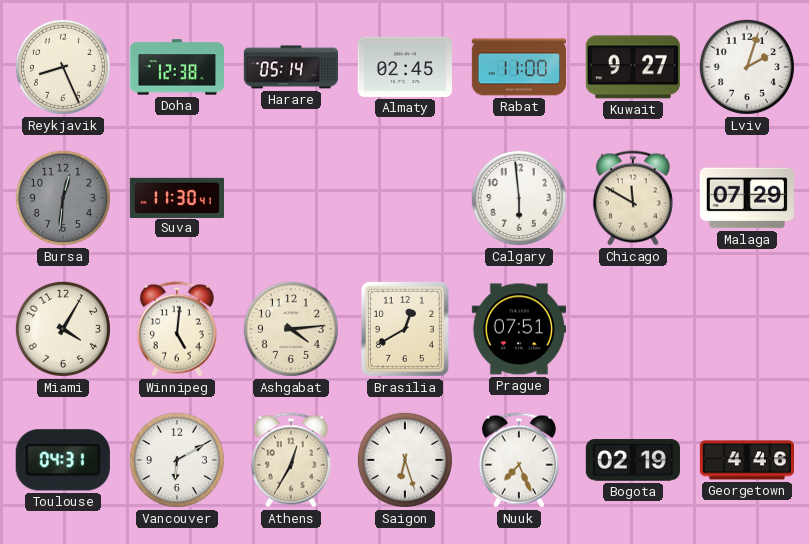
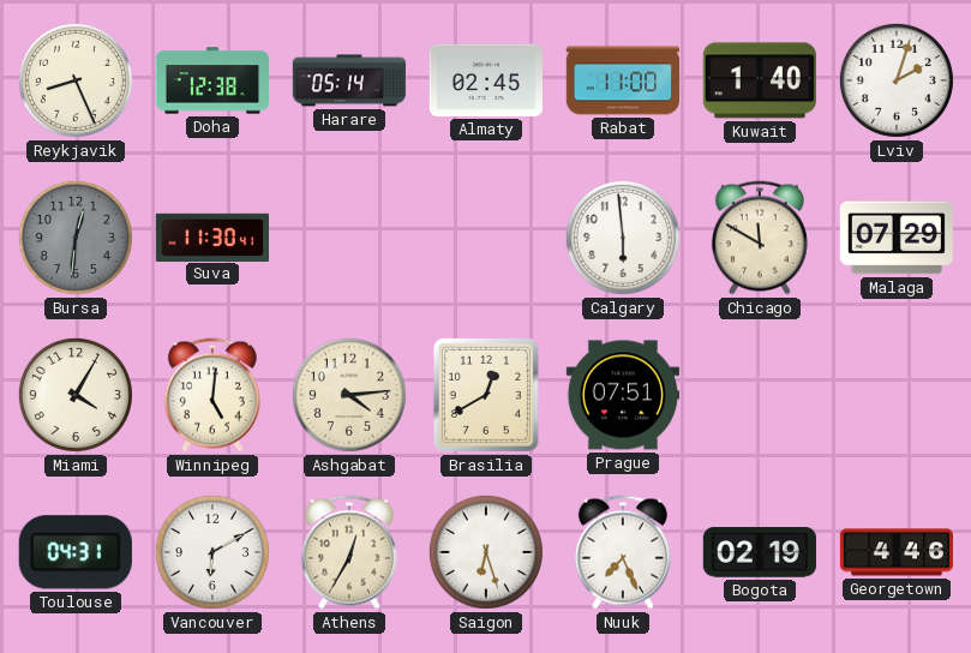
Kuwait: 9:27 -> 1:40
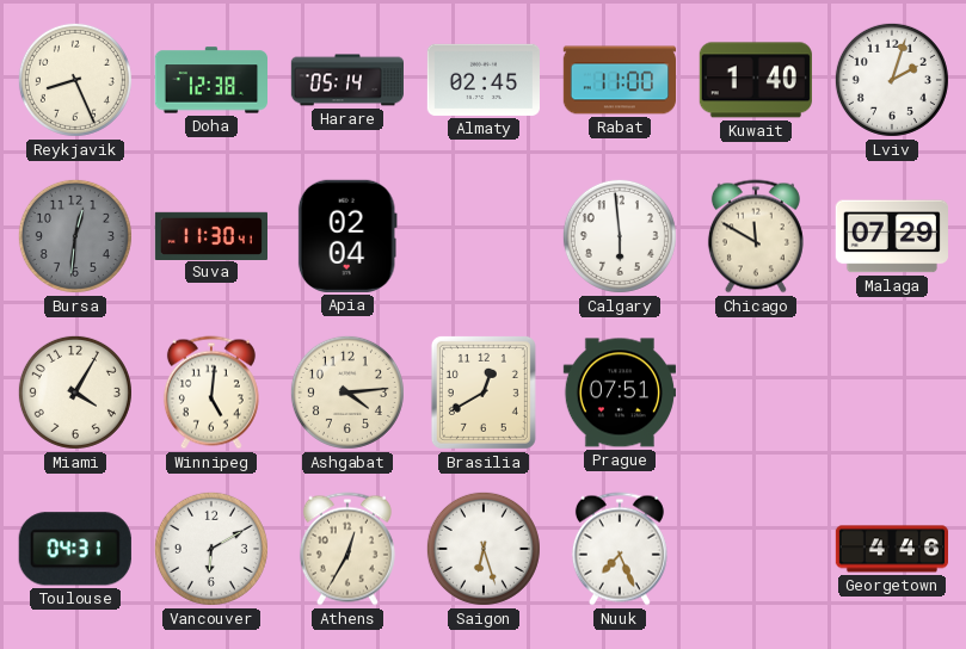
Apia: none -> 02:04
Bogota: 02:19 -> none
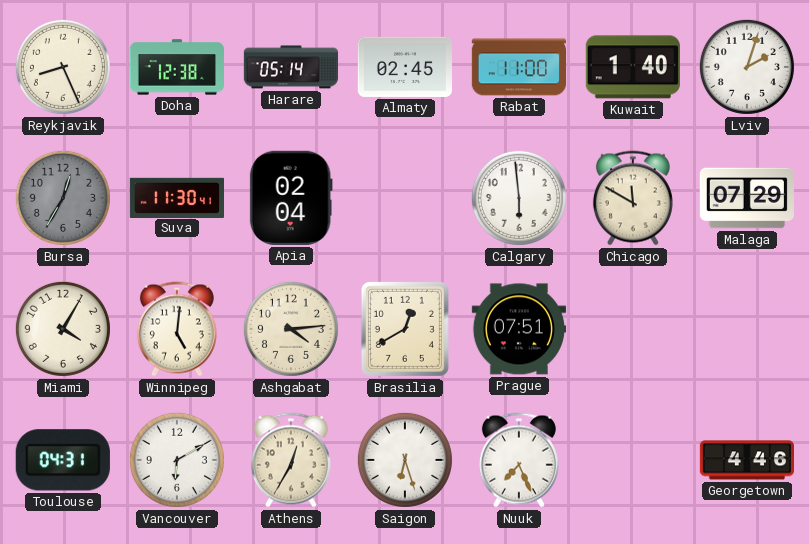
Bursa: 12:31 -> 12:35
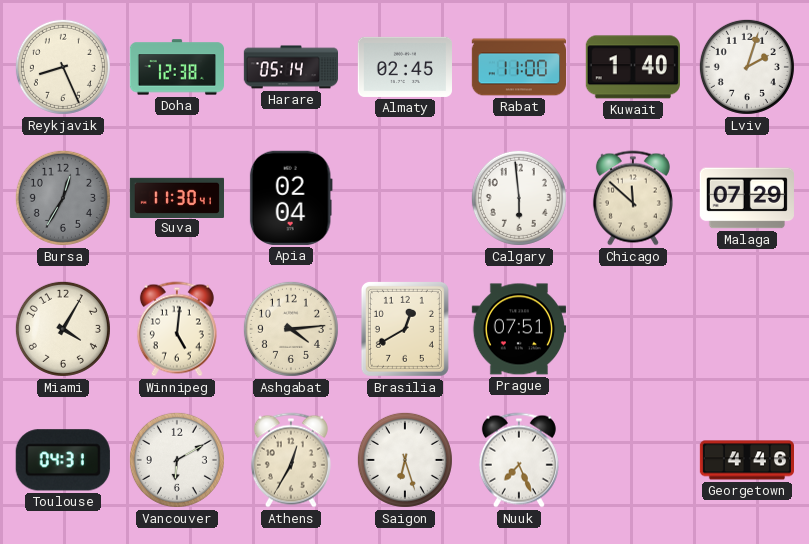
Chicago: 11:50 -> 11:52
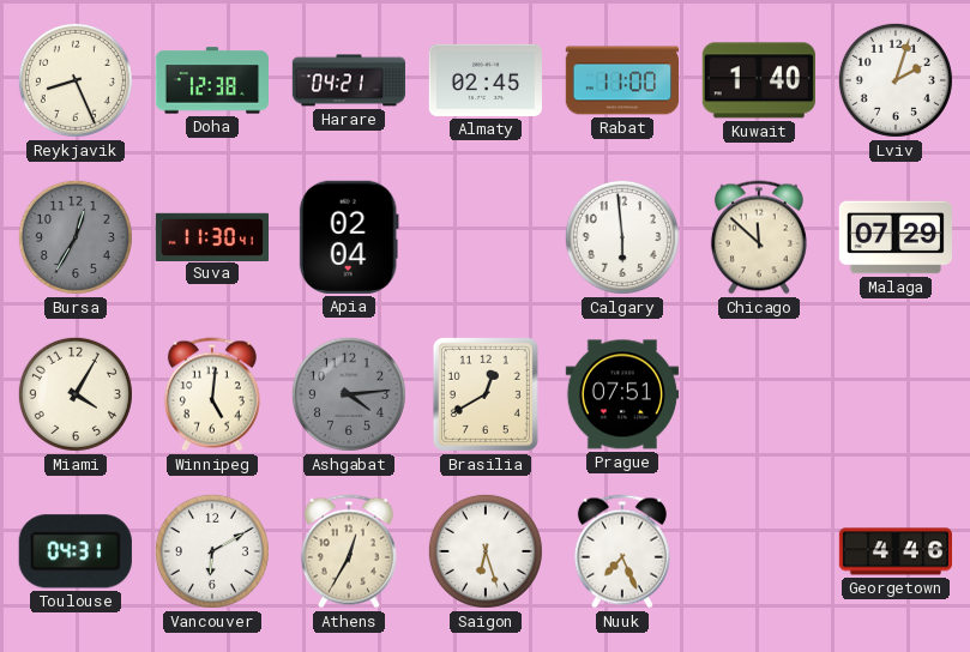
Harare: 05:14 -> 04:21
Ashgabat dial: cream -> grey
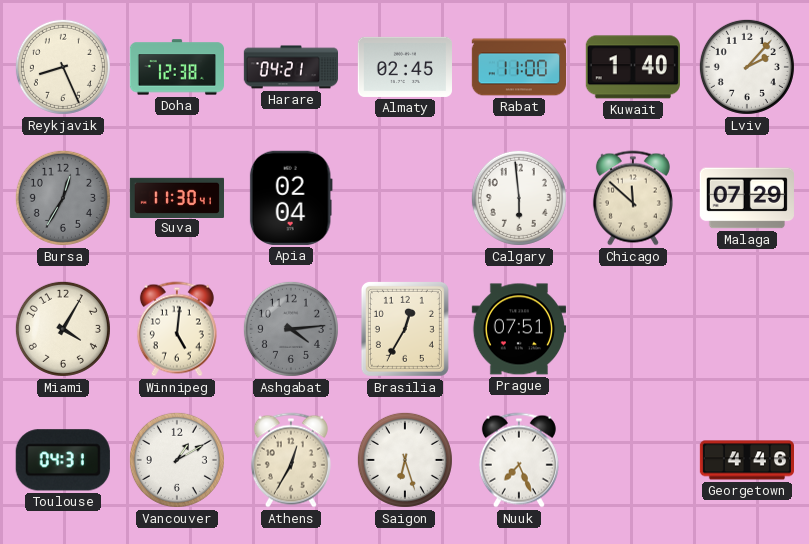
Lviv: 2:03 -> 2:07
Brasilia: 12:40 -> 12:35
Vancouver: 6:10 -> 1:10
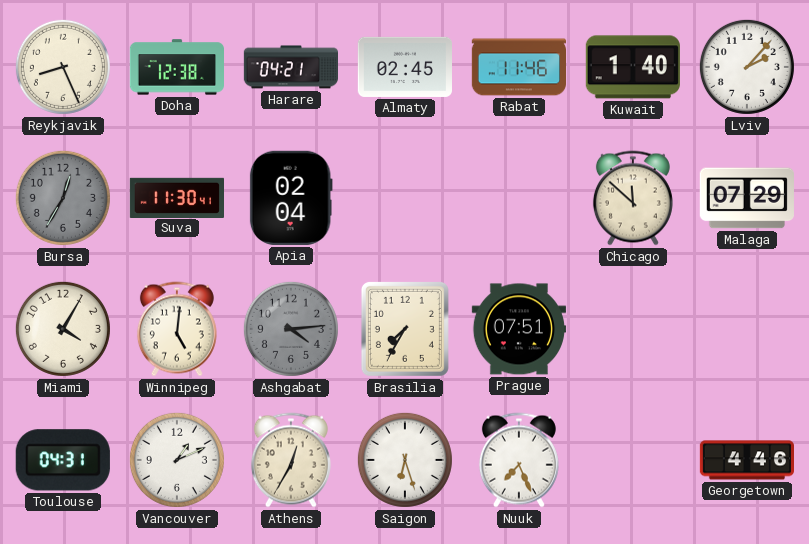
Rabat: 11:00 -> 11:46
Calgary: 5:59 -> none
Brasilia: 12:35 -> 7:35
Vancouver: 1:10 -> 1:11
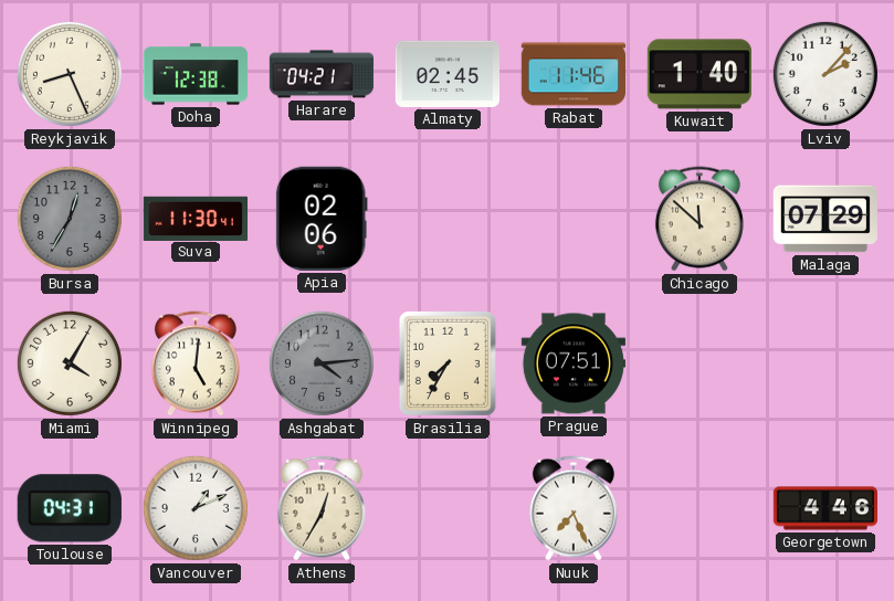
Apia: 02:04 -> 02:06
Saigon: 6:27 -> none
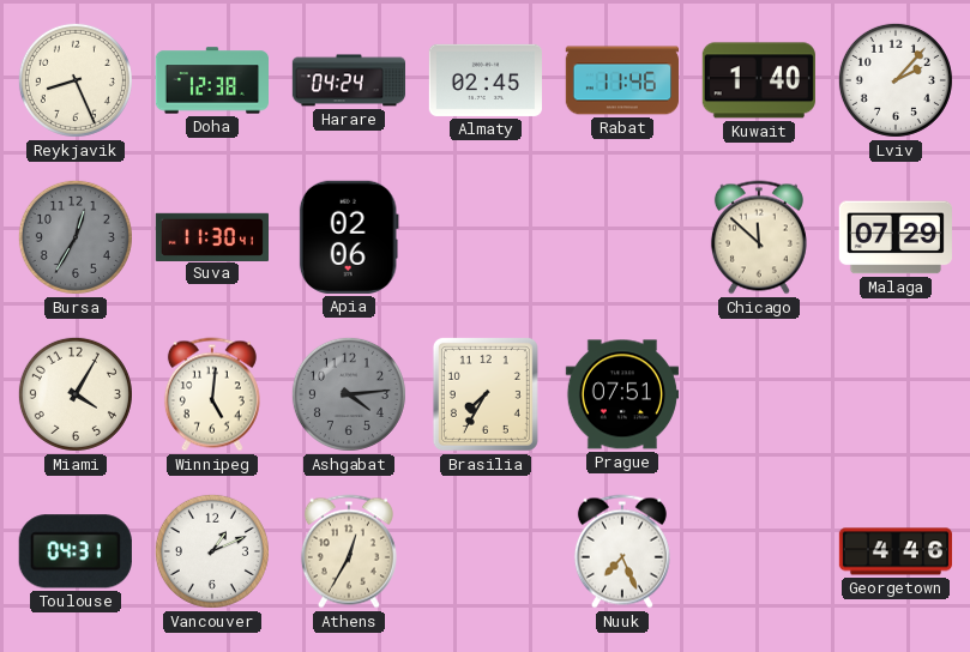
Harare: 04:21 -> 04:24
